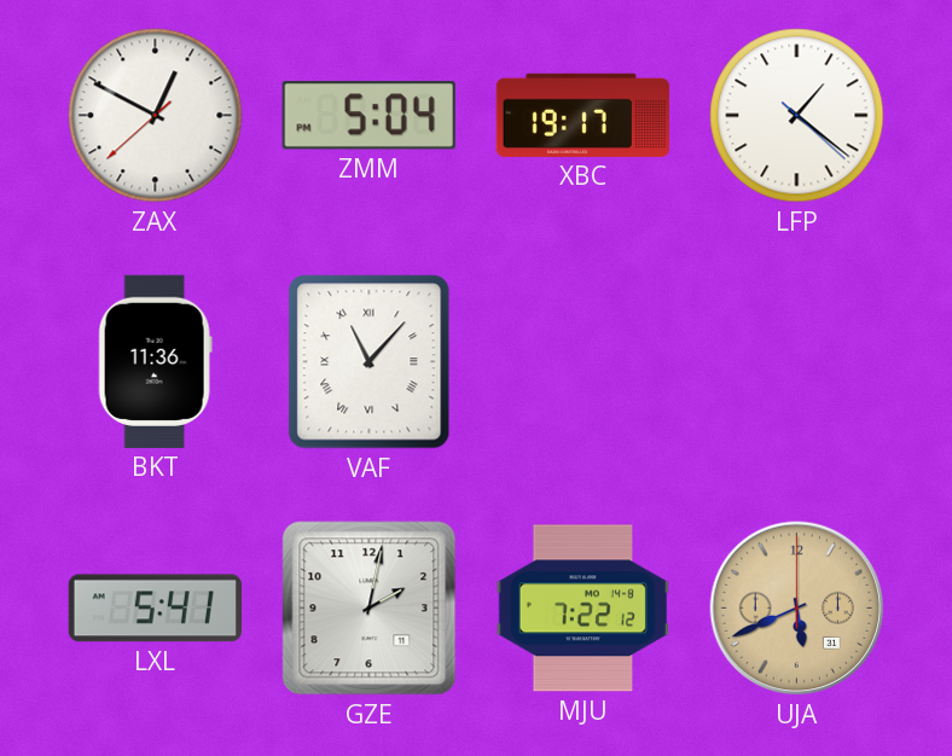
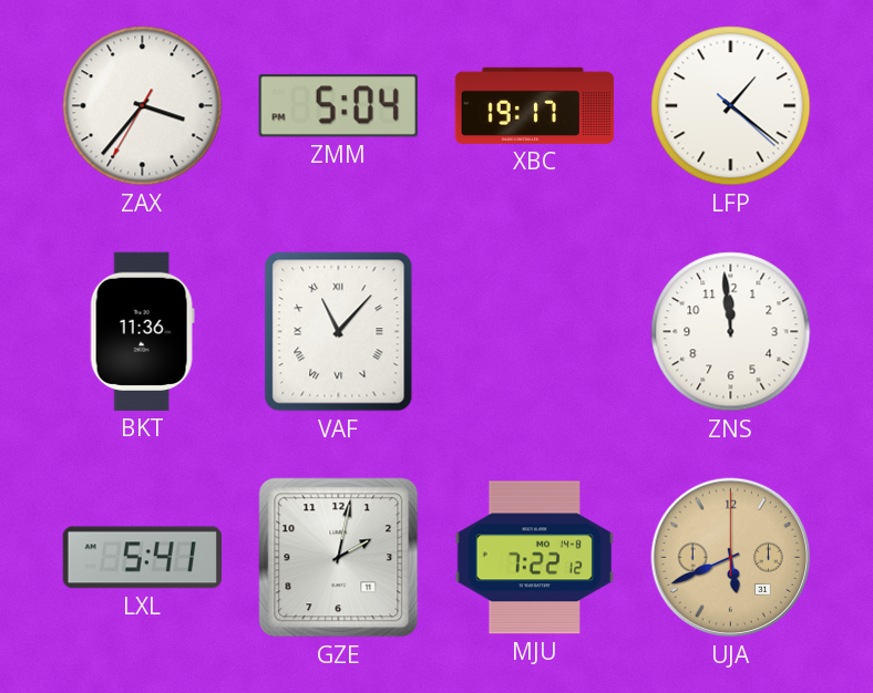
ZAX: 12:49 -> 3:36
ZNS: none -> 11:59
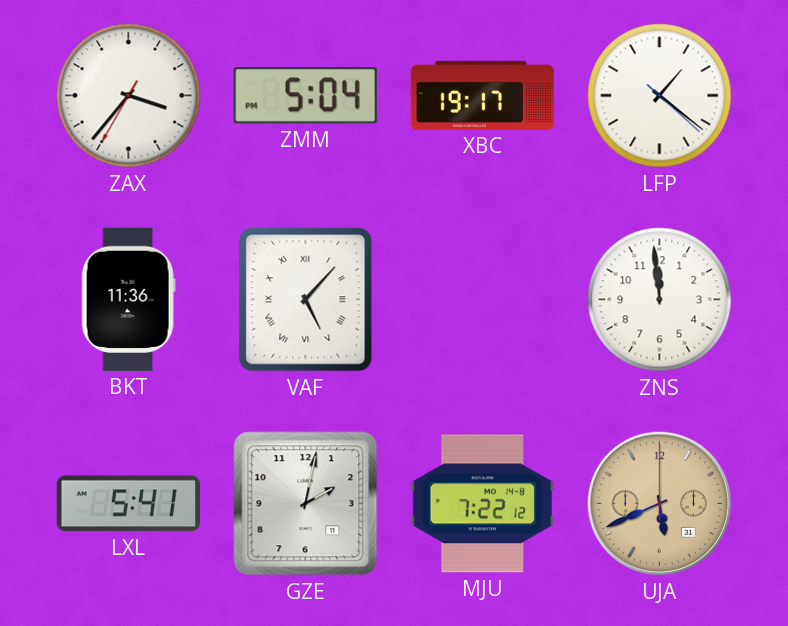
VAF: 11:07 -> 5:07
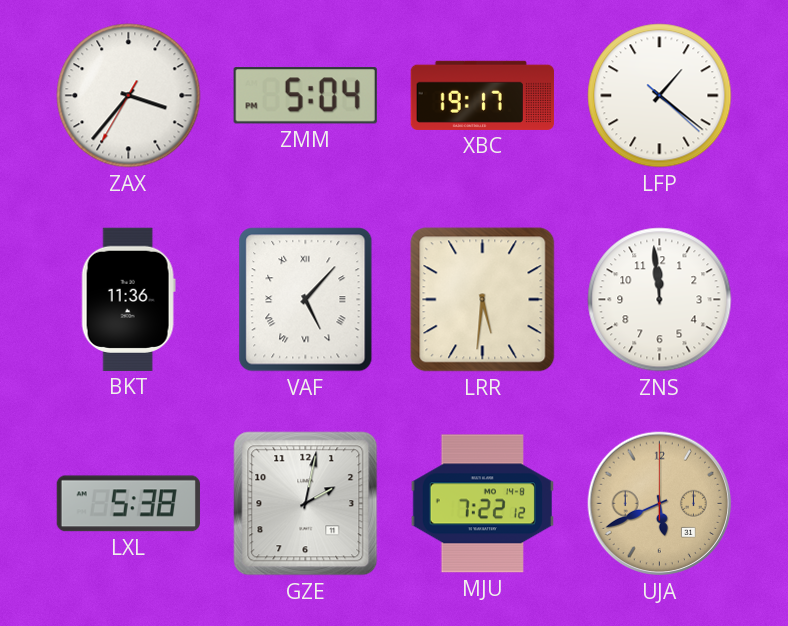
LRR: none -> 5:31
LXL: 5:41 -> 5:38
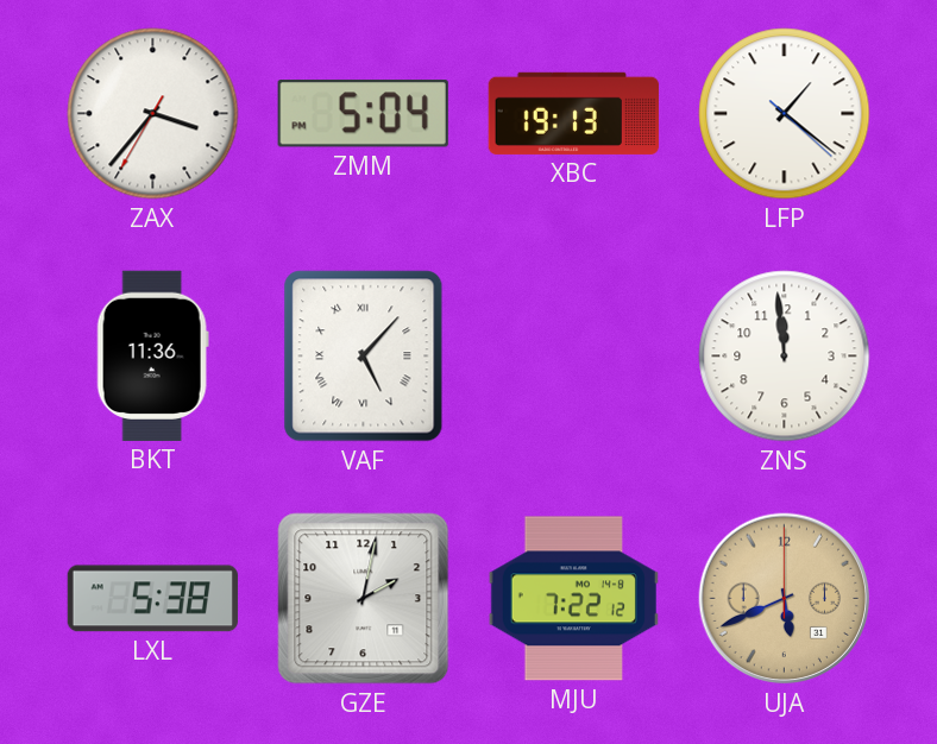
XBC: 19:17 -> 19:13
LRR: 5:31 -> none
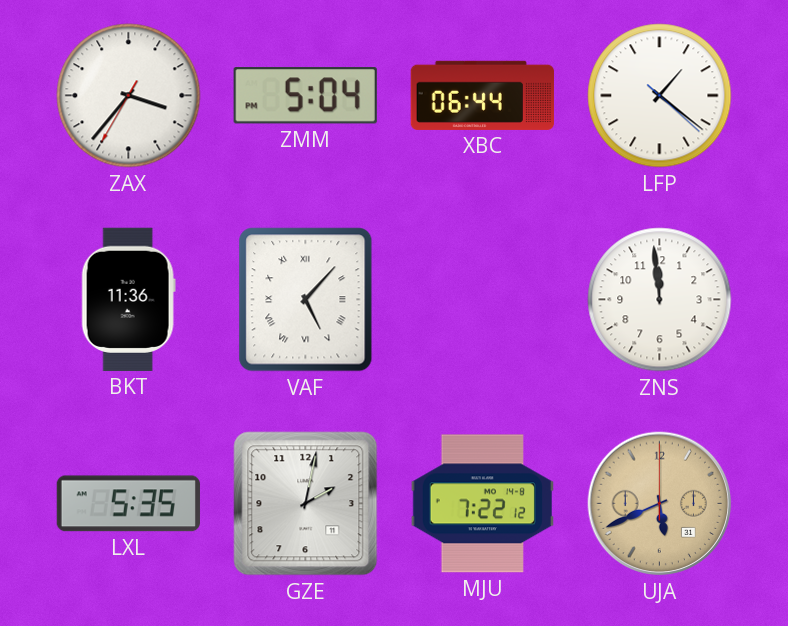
XBC: 19:13 -> 06:44
LXL: 5:38 -> 5:35
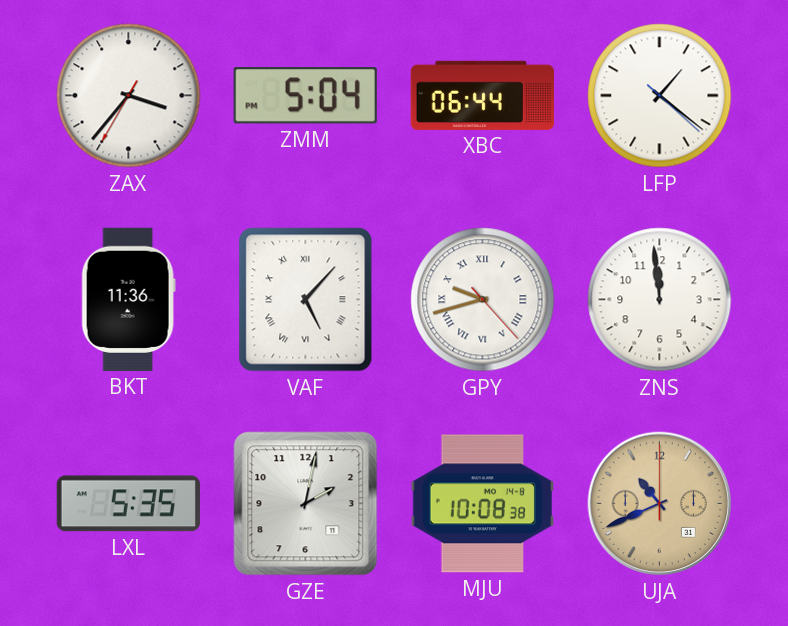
GPY: none -> 9:42
MJU: 7:22 -> 10:08
UJA: 5:41 -> 10:41
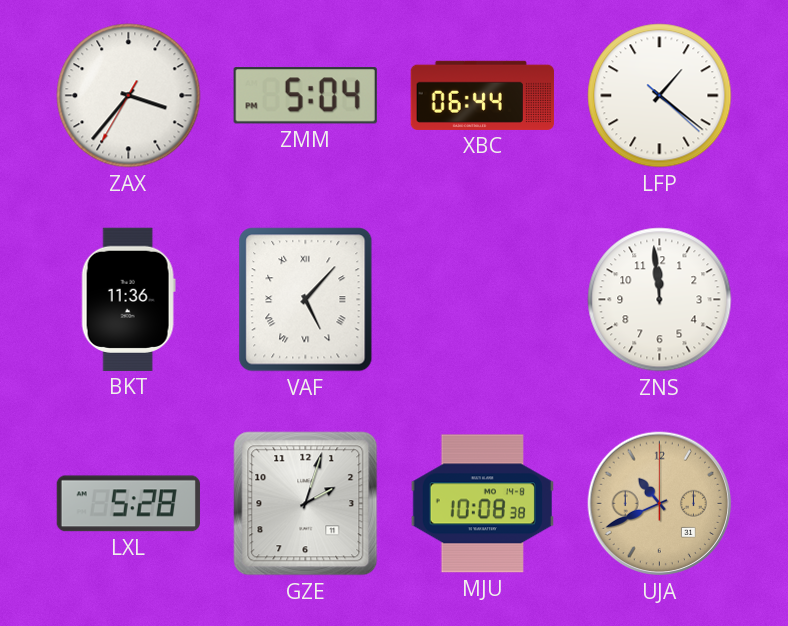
GPY: 9:42 -> none
LXL: 5:35 -> 5:28
GZE: 2:02 -> 2:03
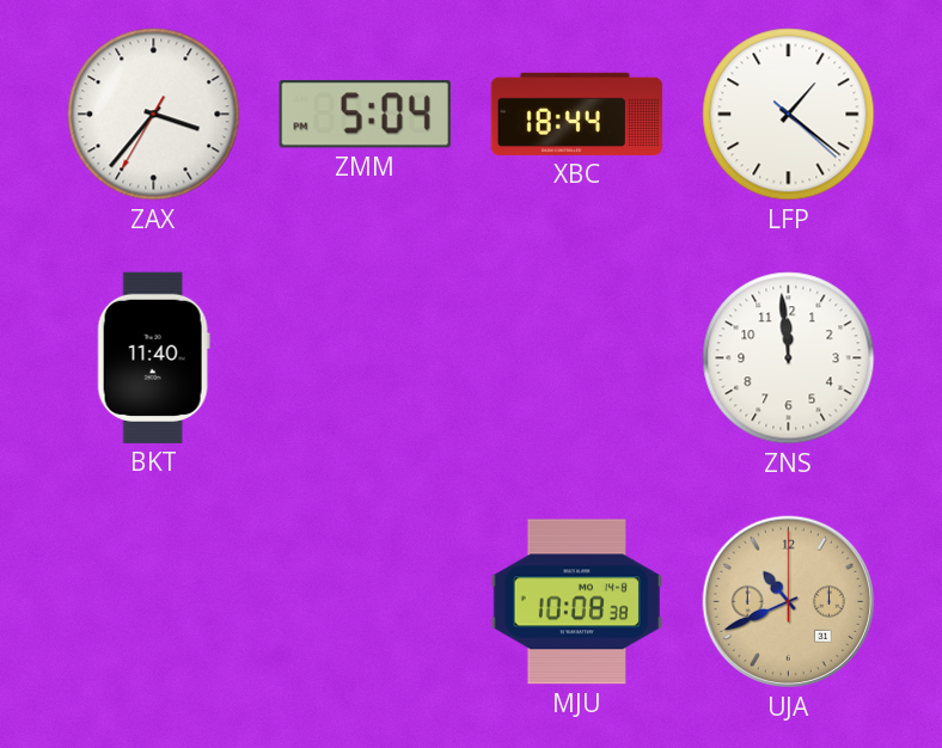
XBC: 06:44 -> 18:44
BKT: 11:36 -> 11:40
VAF: 5:07 -> none
LXL: 5:28 -> none
GZE: 2:03 -> none
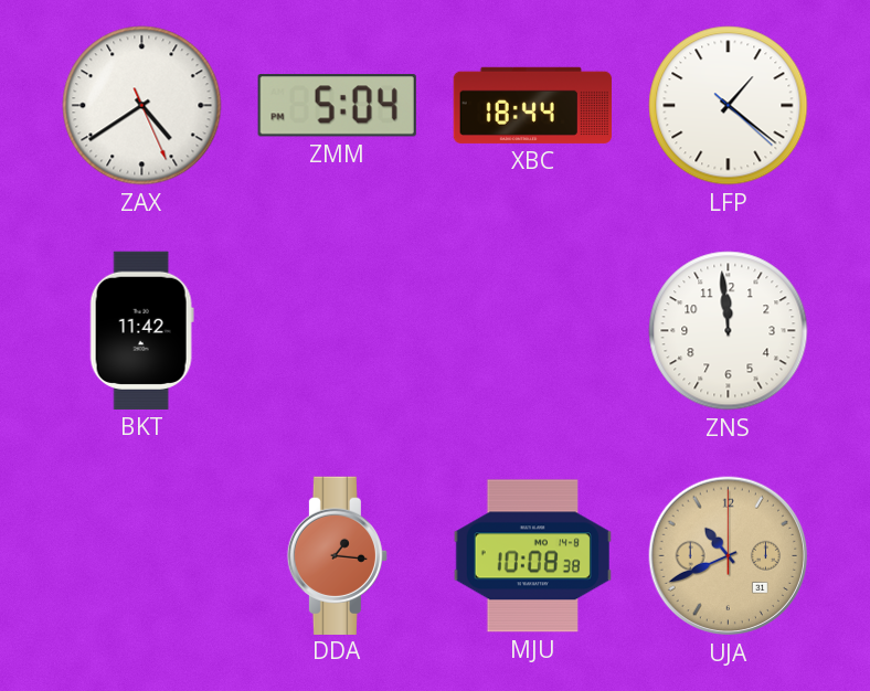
ZAX: 3:36 -> 4:39
BKT: 11:40 -> 11:42
DDA: none -> 1:16
